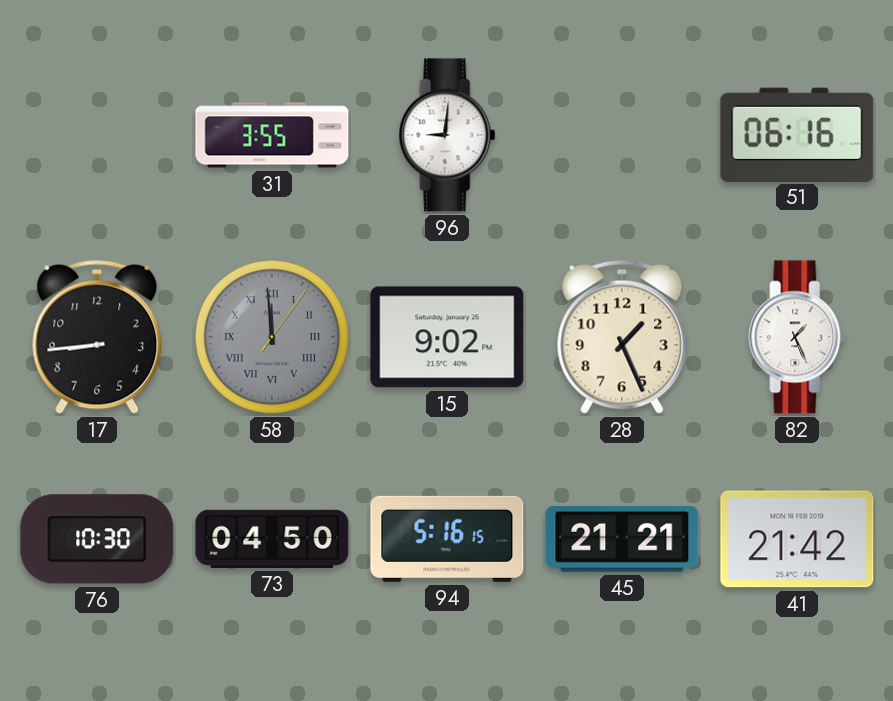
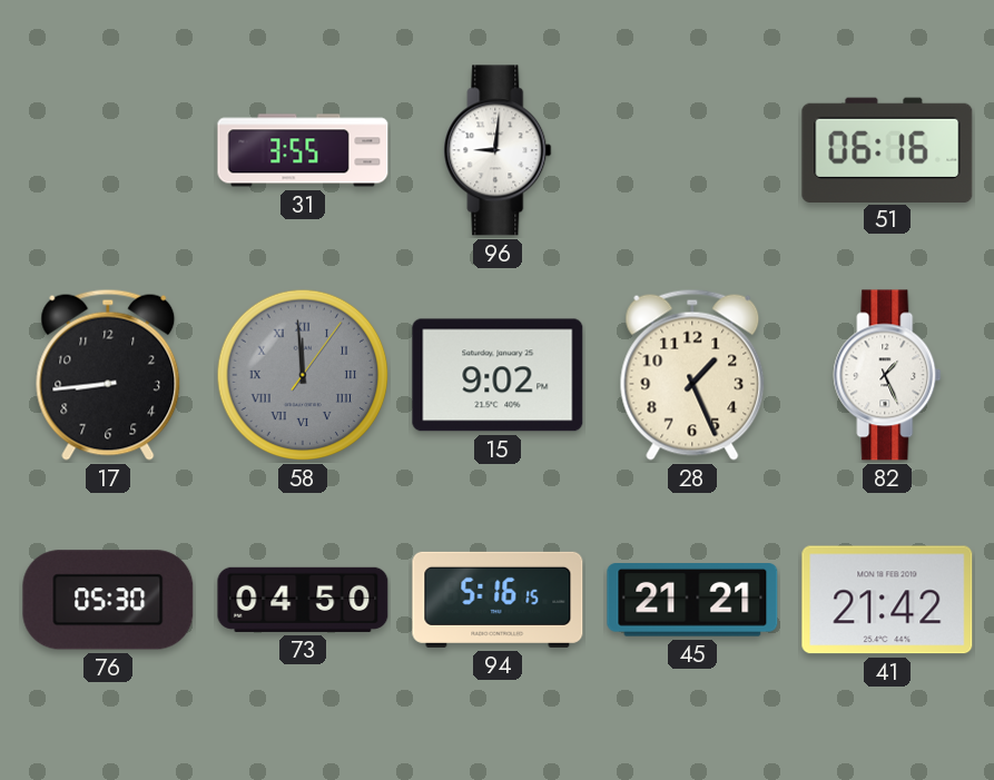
76: 10:30 -> 05:30
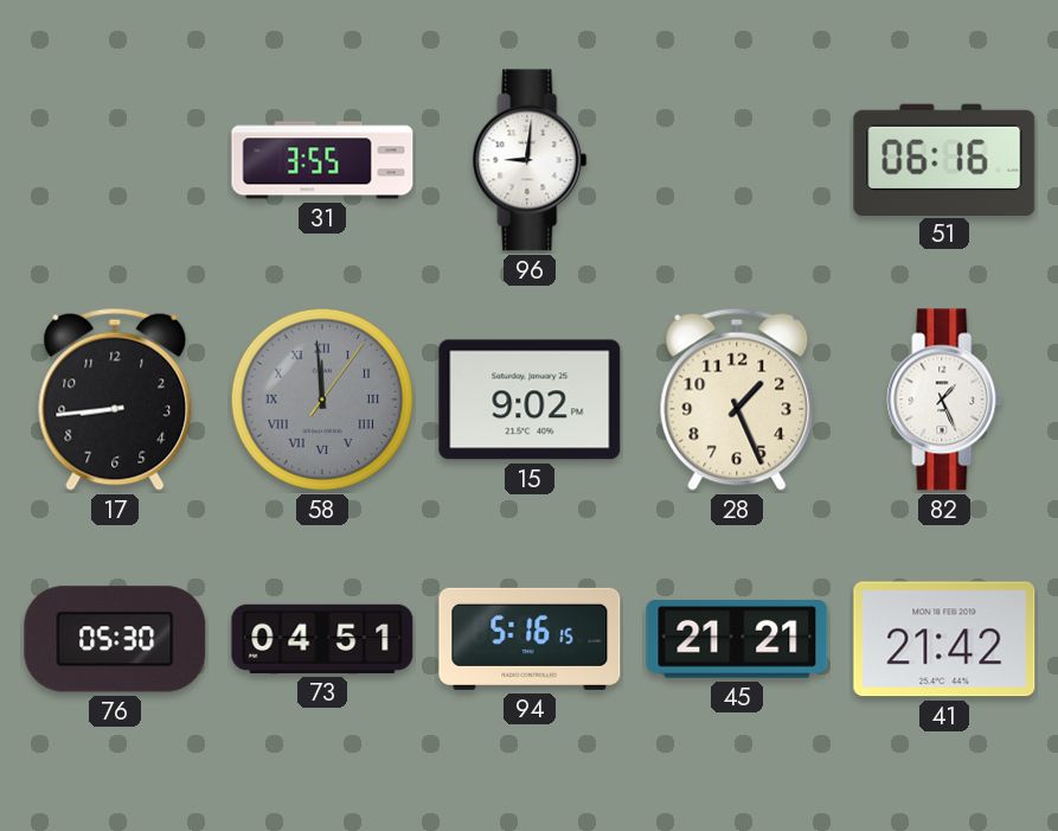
73: 04:50 -> 04:51
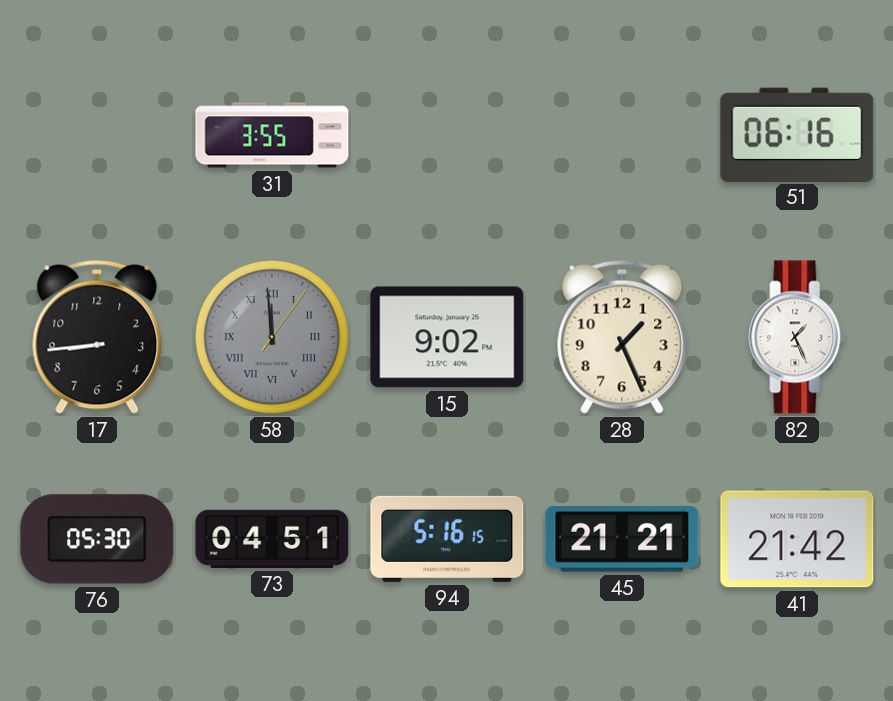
96: 9:01 -> none
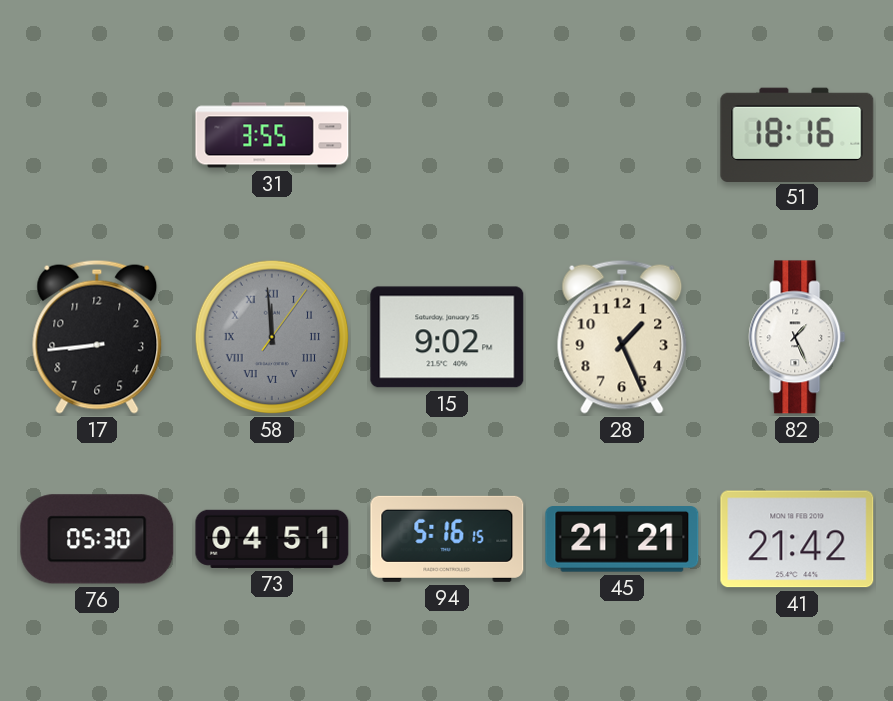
51: 06:16 -> 18:16
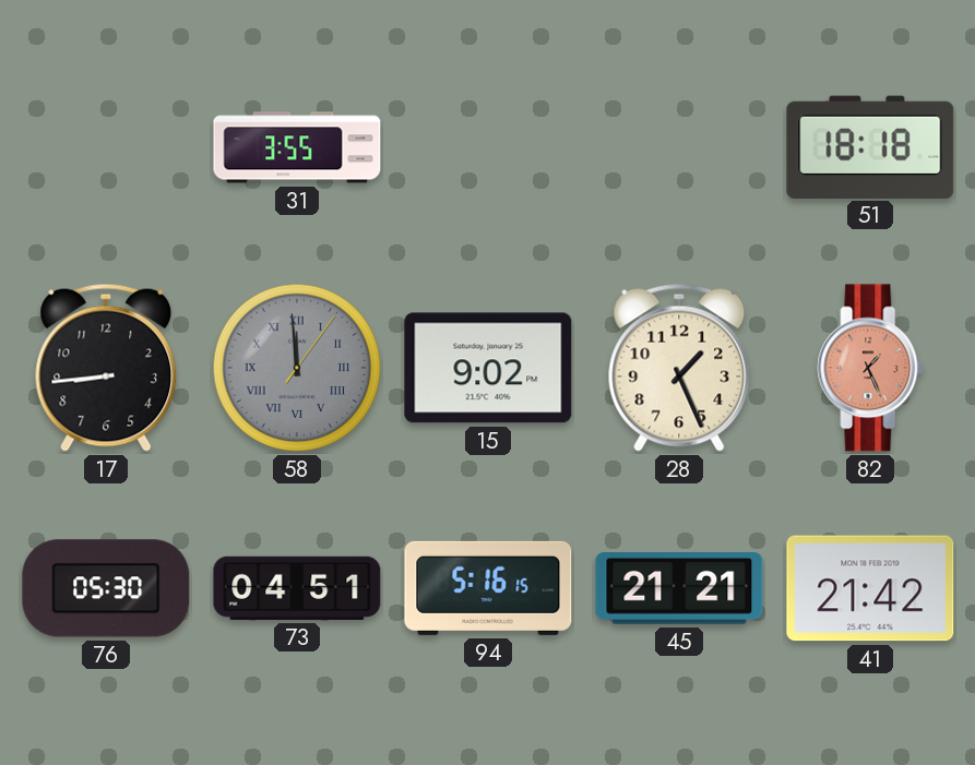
51: 18:16 -> 18:18
82 dial: white -> salmon
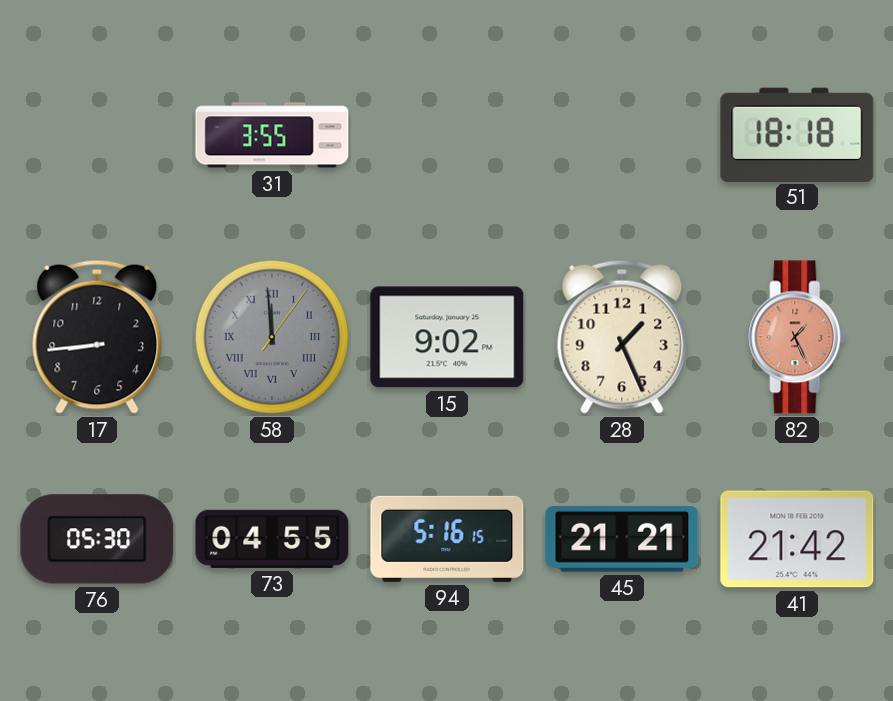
73: 04:51 -> 04:55
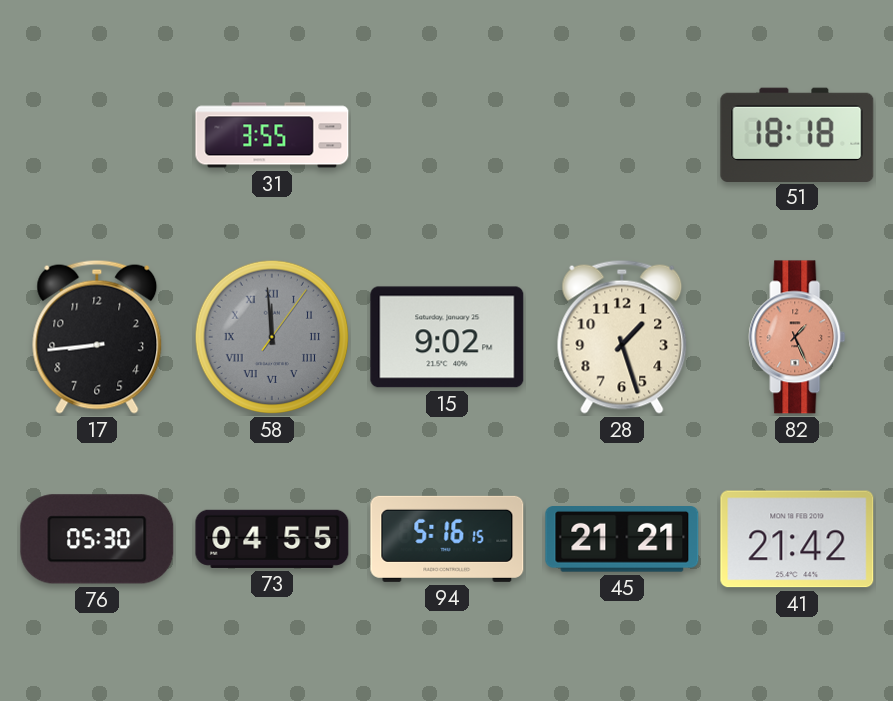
28: 1:26 -> 1:27
